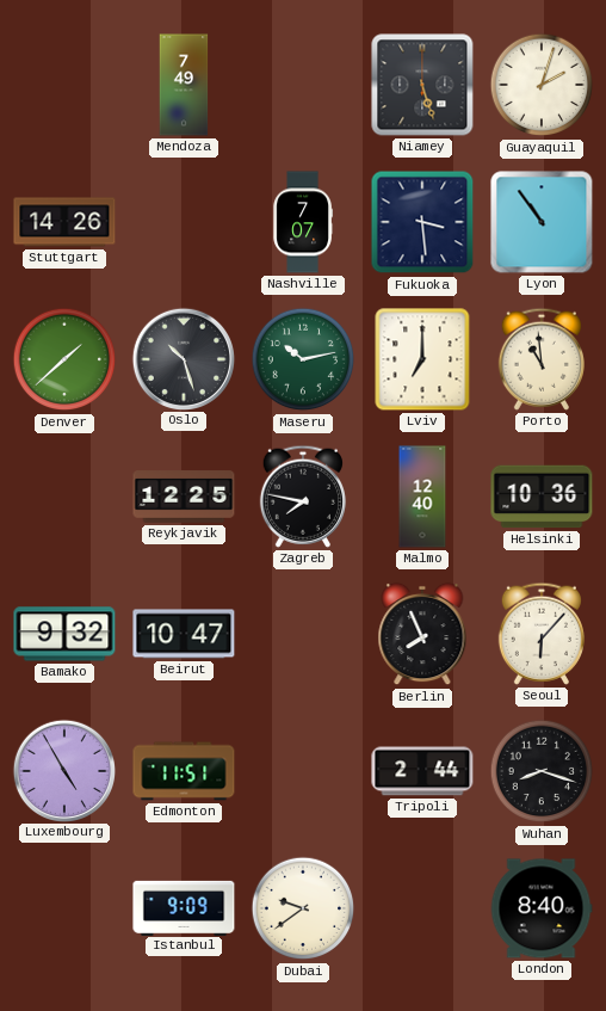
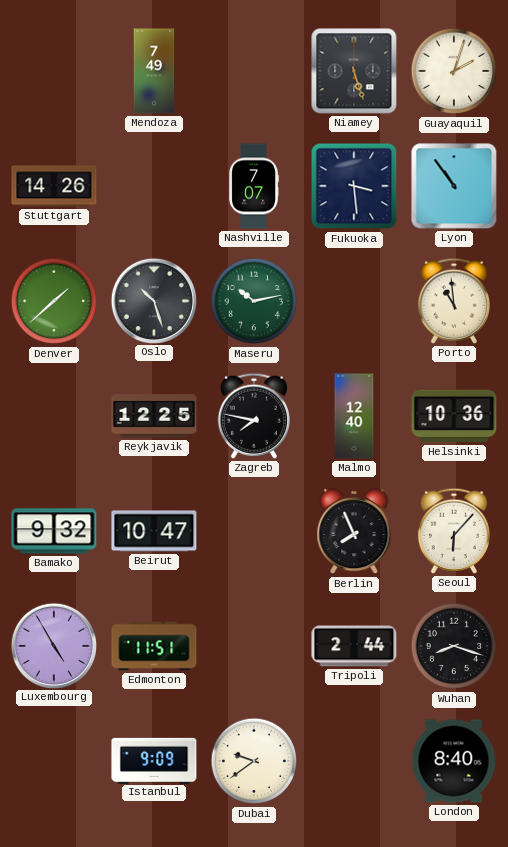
Lviv: 7:00 -> none
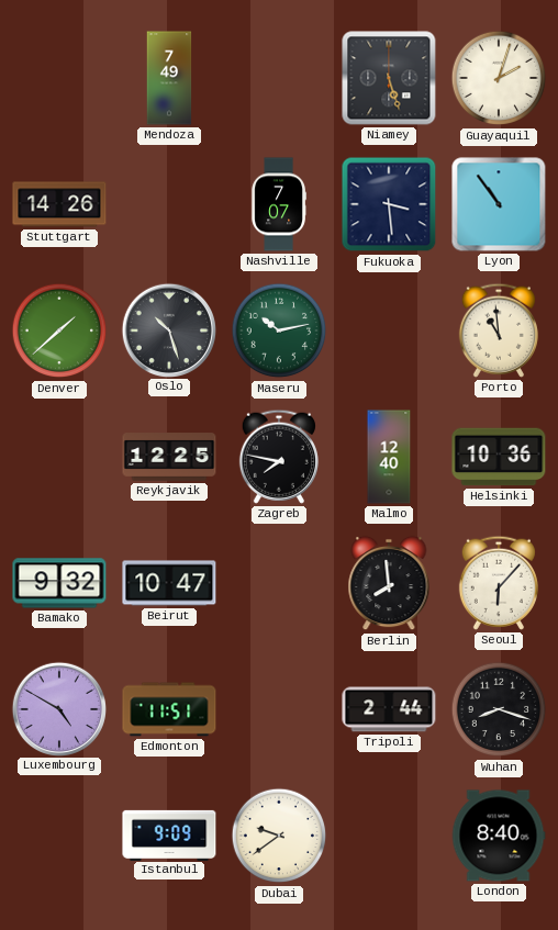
Berlin: 7:56 -> 7:59
Luxembourg: 4:55 -> 4:50
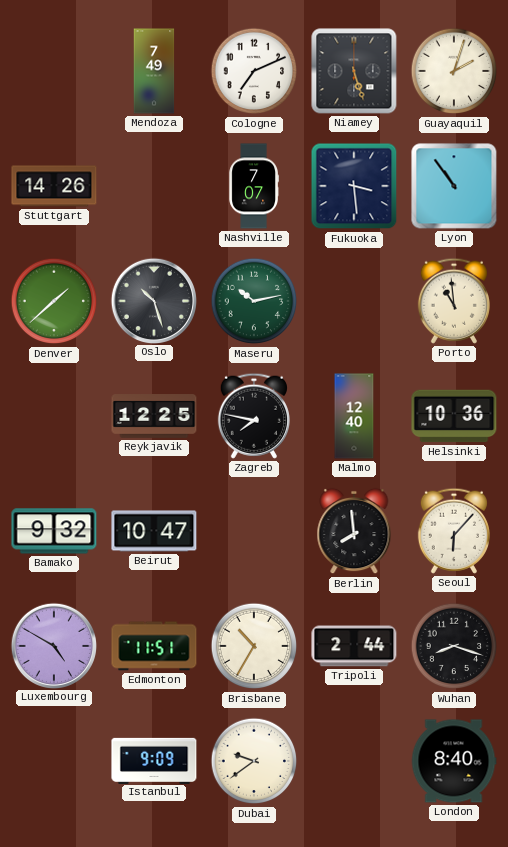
Cologne: none -> 7:11
Brisbane: none -> 10:35
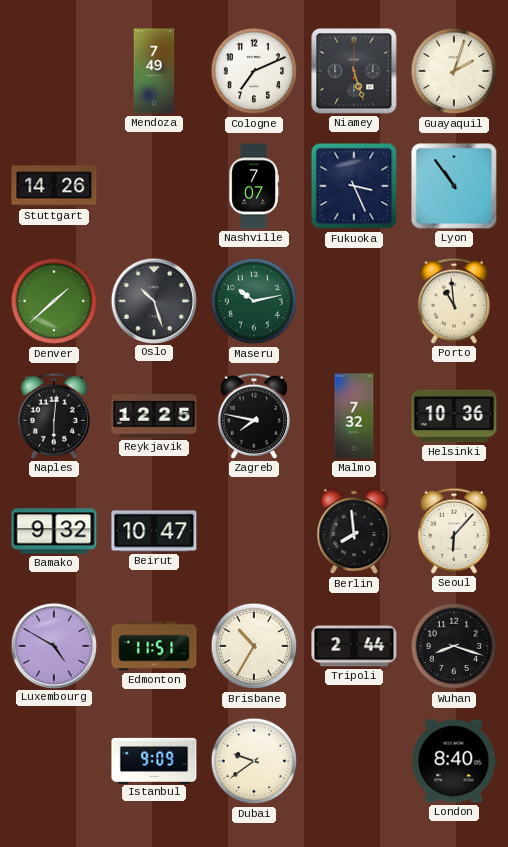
Fukuoka: 3:29 -> 3:26
Naples: none -> 6:01
Malmo: 12:40 -> 7:32
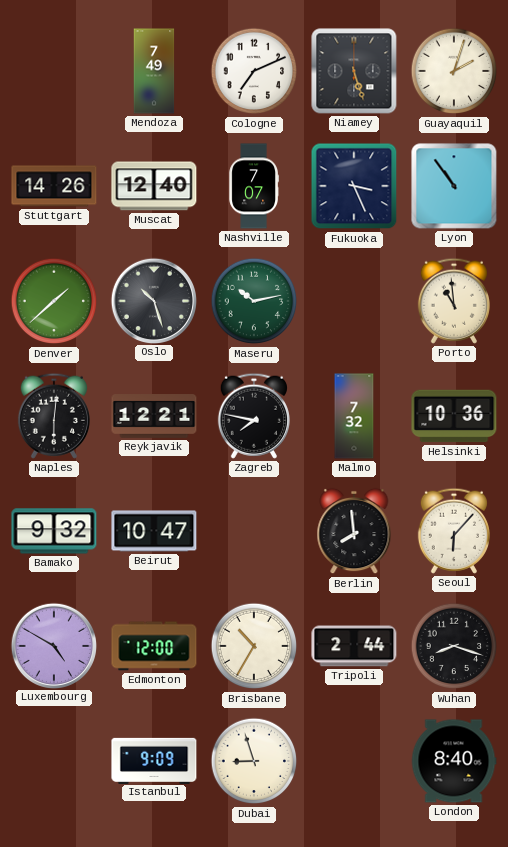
Muscat: none -> 12:40
Reykjavik: 12:25 -> 12:21
Edmonton: 11:51 -> 12:00
Dubai: 9:39 -> 8:57
